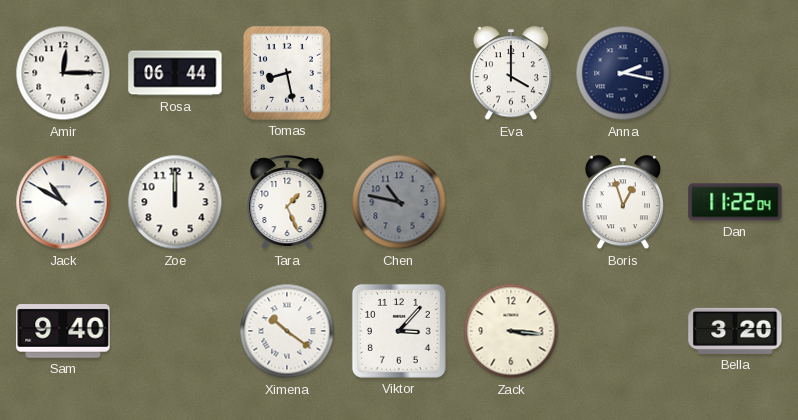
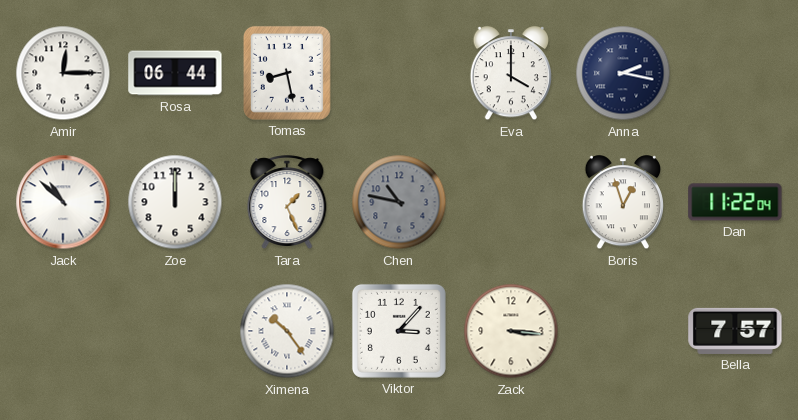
Jack: 10:50 -> 10:52
Sam: 9:40 -> none
Ximena: 10:21 -> 10:24
Bella: 3:20 -> 7:57
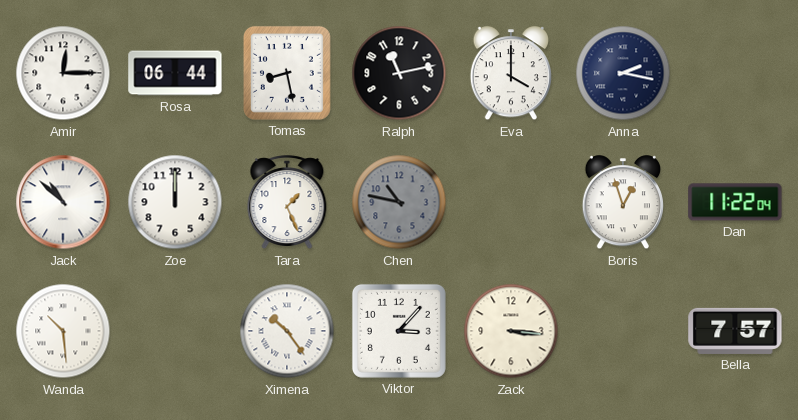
Ralph: none -> 11:13
Wanda: none -> 10:29
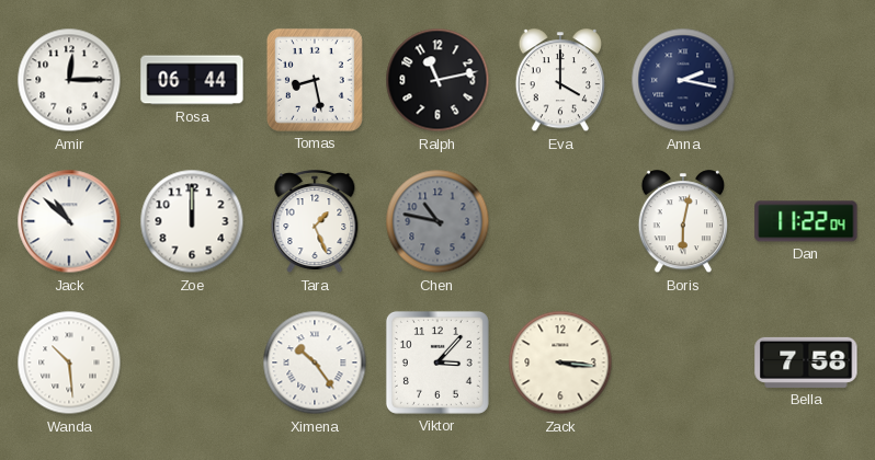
Boris: 12:57 -> 6:02
Bella: 7:57 -> 7:58
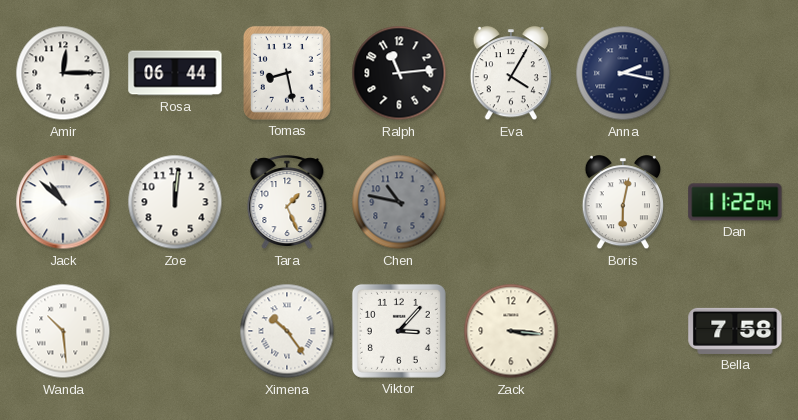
Ralph: 11:13 -> 11:14
Eva: 4:00 -> 4:05
Zoe: 12:00 -> 12:01
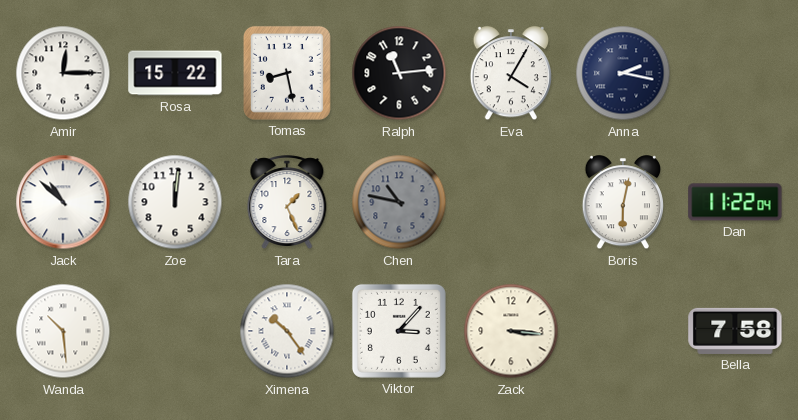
Rosa: 06:44 -> 15:22
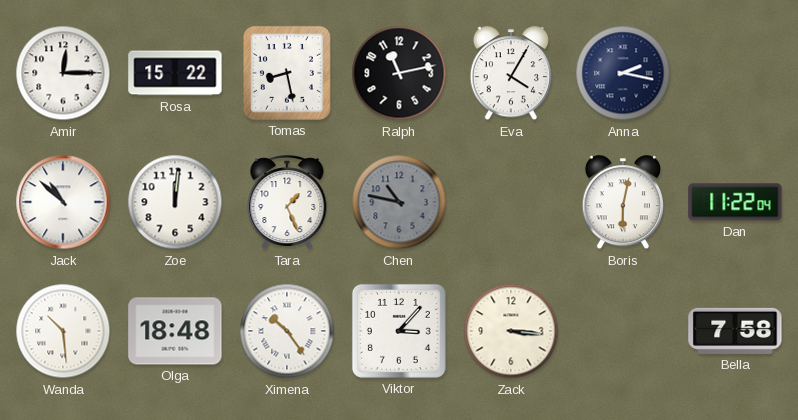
Ralph: 11:14 -> 11:13
Olga: none -> 18:48
